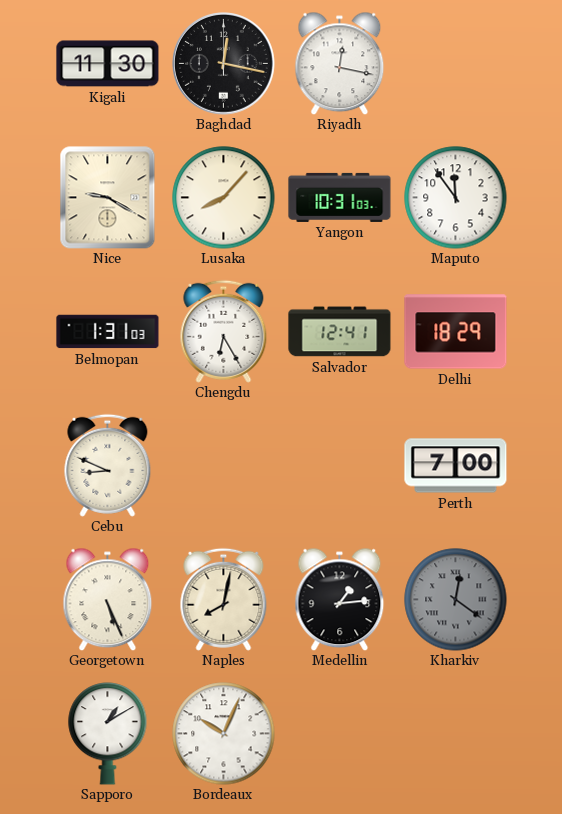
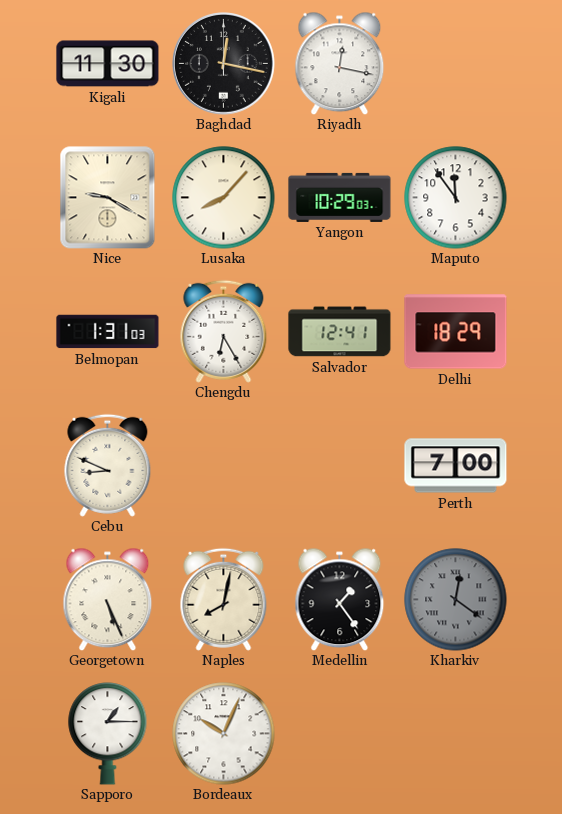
Yangon: 10:31 -> 10:29
Medellin: 1:14 -> 1:24
Sapporo: 1:10 -> 1:15
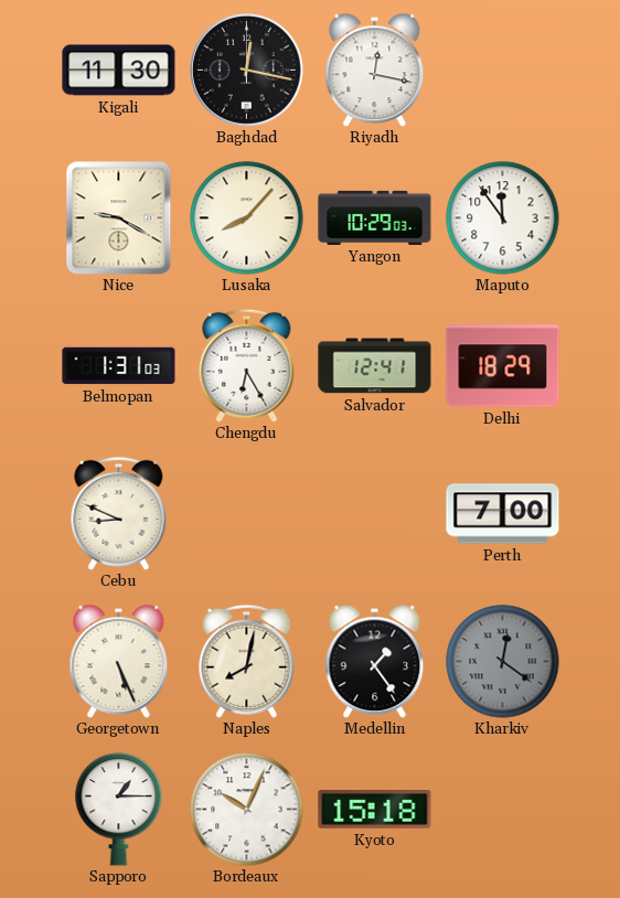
Kyoto: none -> 15:18
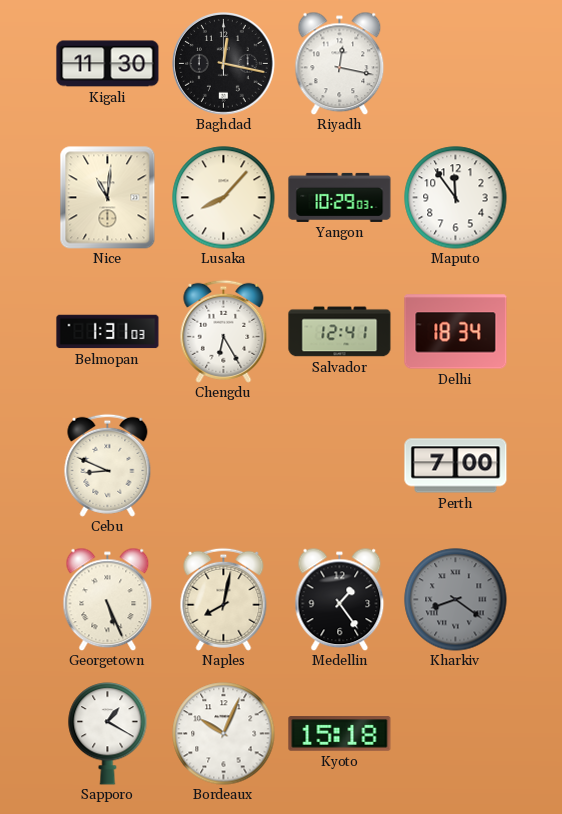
Nice: 9:20 -> 11:01
Delhi: 18:29 -> 18:34
Kharkiv: 12:21 -> 8:21
Sapporo: 1:15 -> 1:20
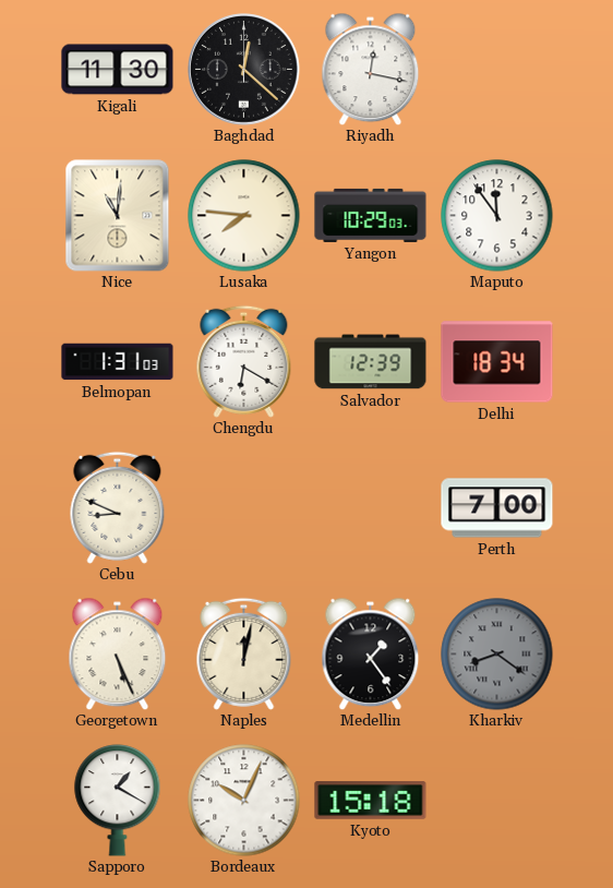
Baghdad: 12:17 -> 12:22
Lusaka: 8:07 -> 7:46
Chengdu: 6:25 -> 6:20
Salvador: 12:41 -> 12:39
Naples: 8:02 -> 12:02
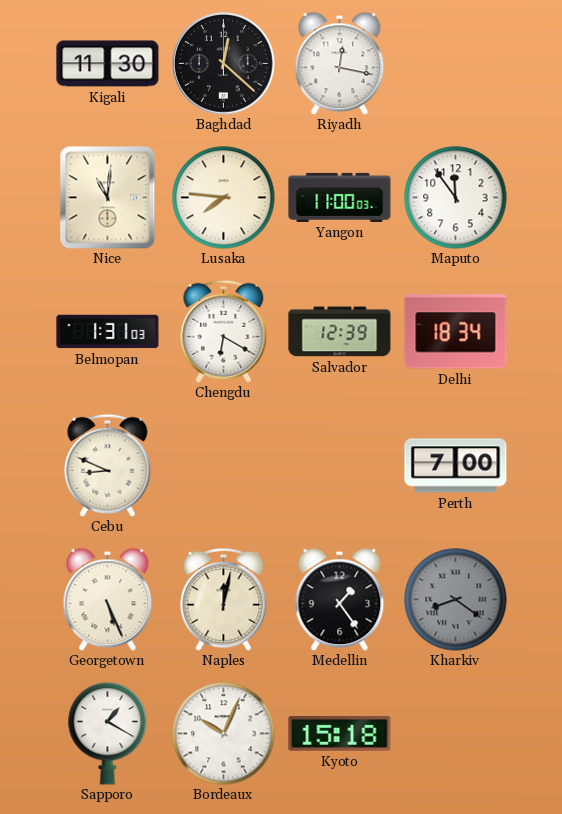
Yangon: 10:29 -> 11:00
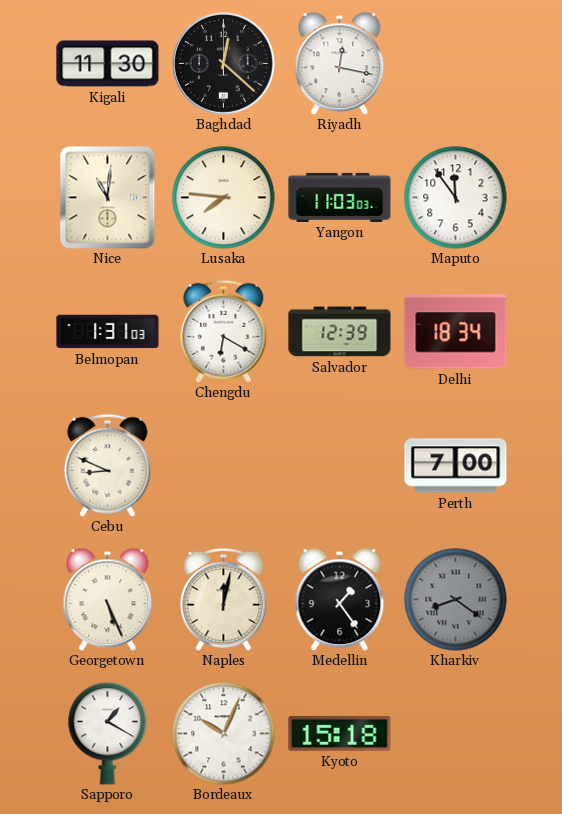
Yangon: 11:00 -> 11:03
